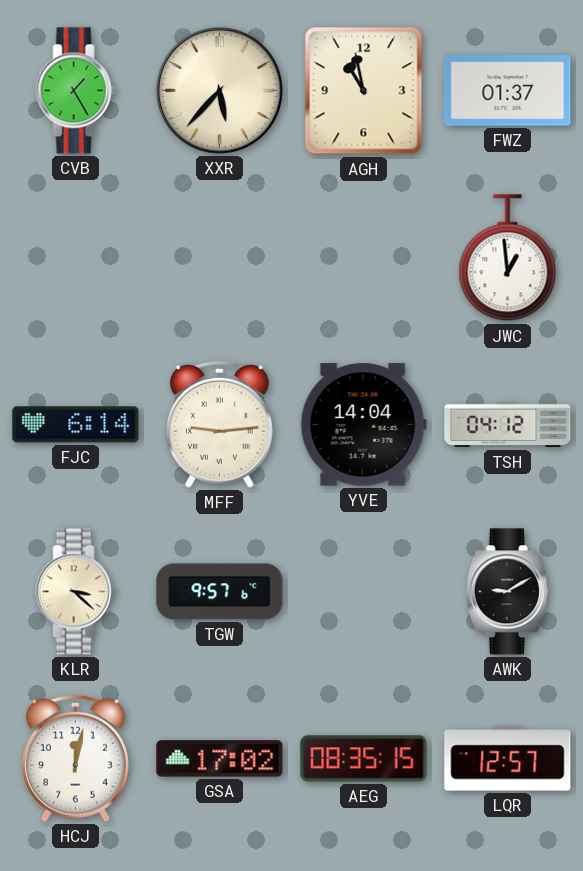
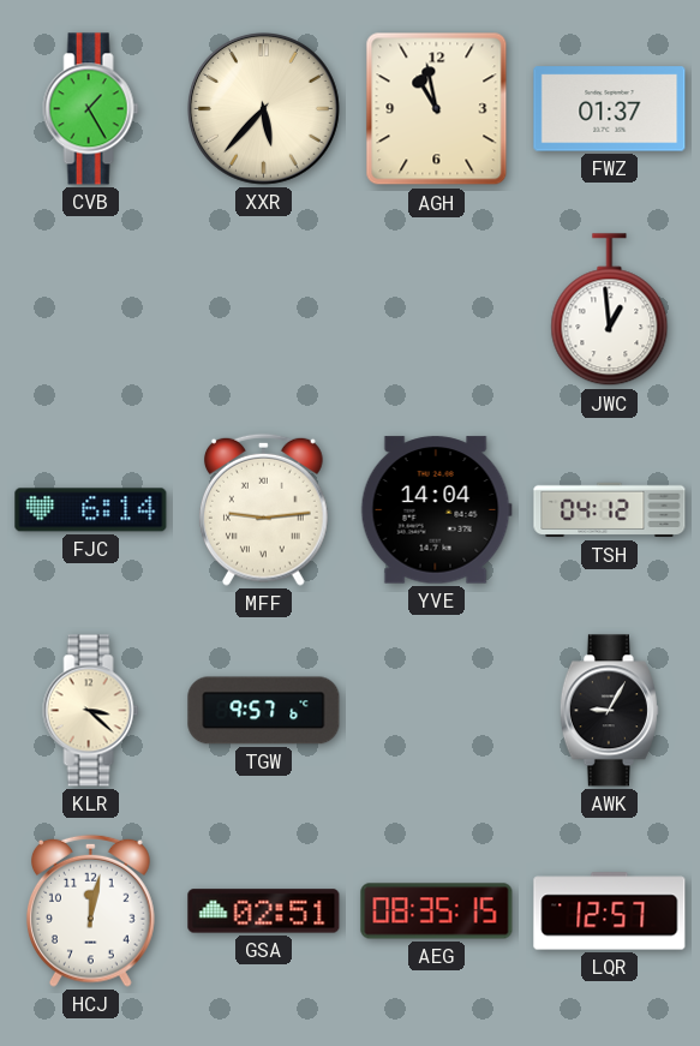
AWK: 9:10 -> 9:05
GSA: 17:02 -> 02:51
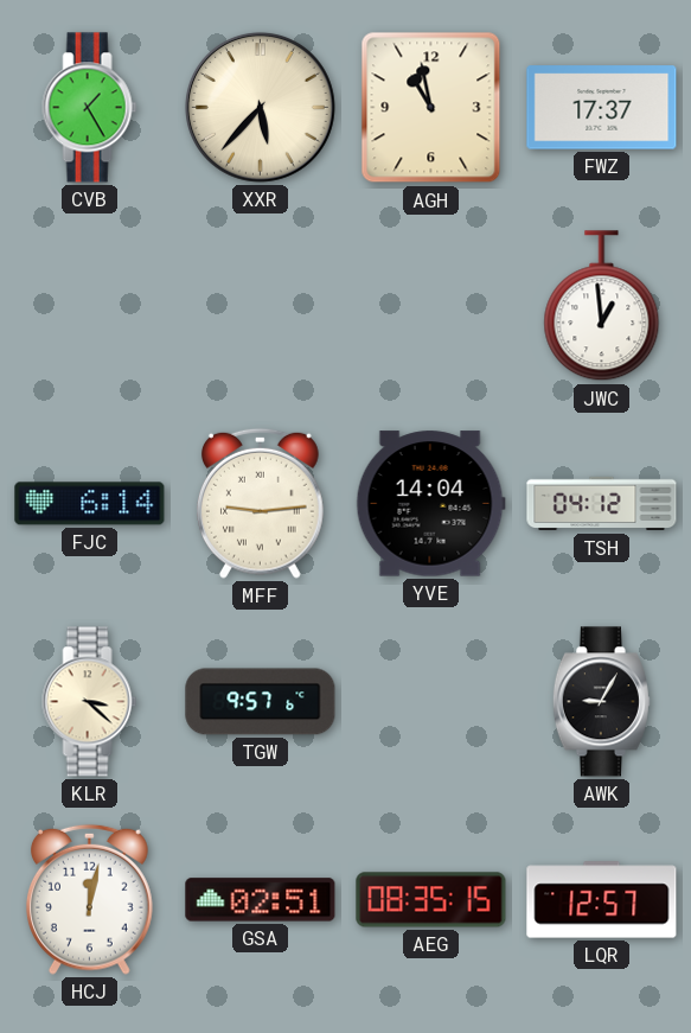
FWZ: 01:37 -> 17:37
